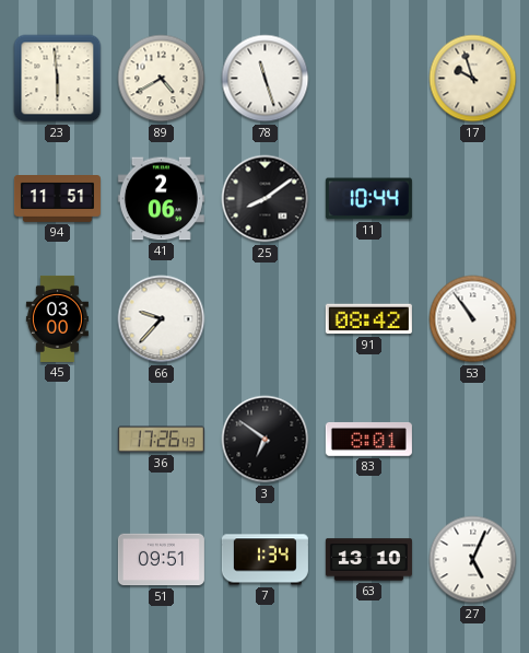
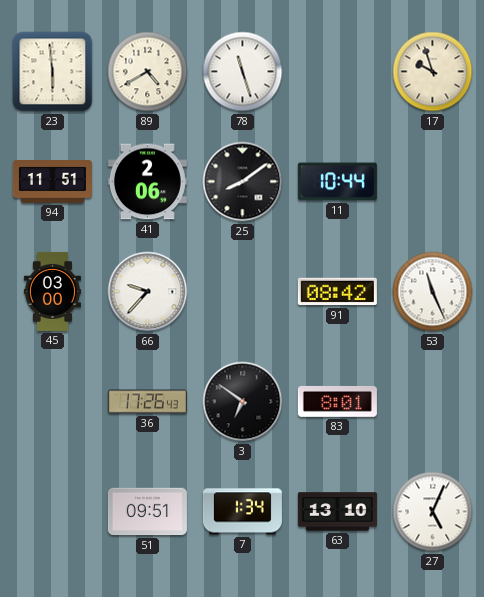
53: 10:54 -> 11:26
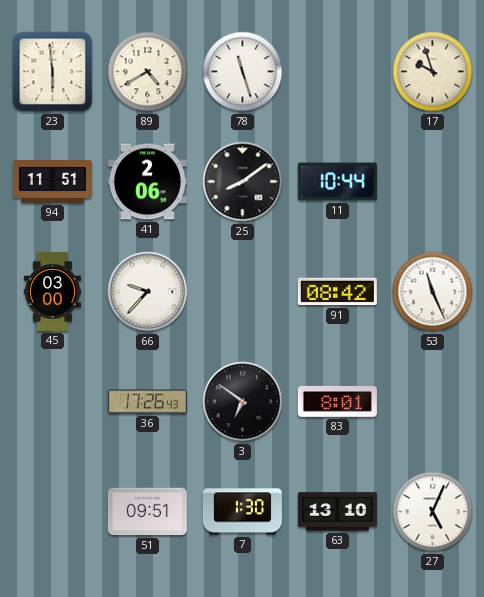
7: 1:34 -> 1:30
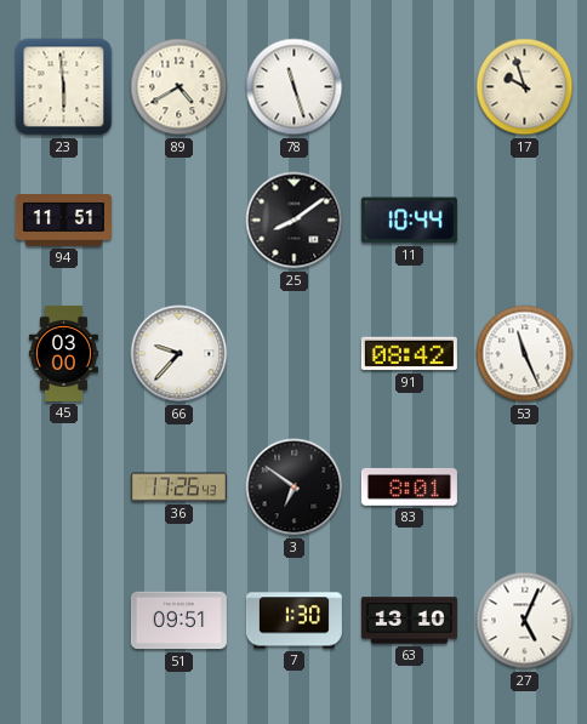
41: 2:06 -> none
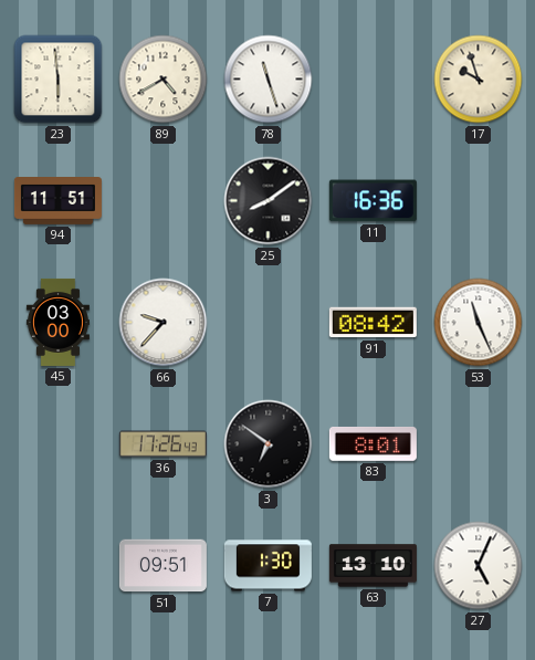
11: 10:44 -> 16:36
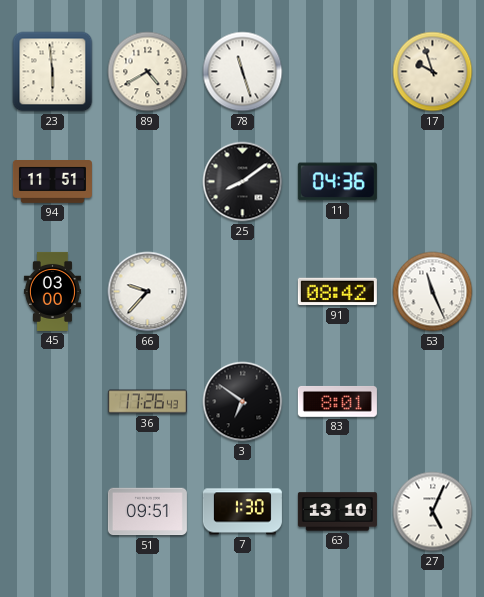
11: 16:36 -> 04:36
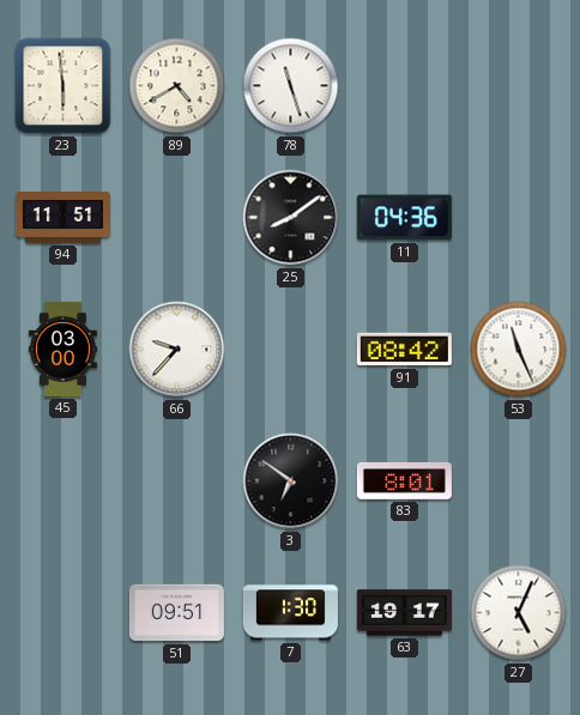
17: 9:57 -> none
36: 17:26 -> none
63: 13:10 -> 19:17
